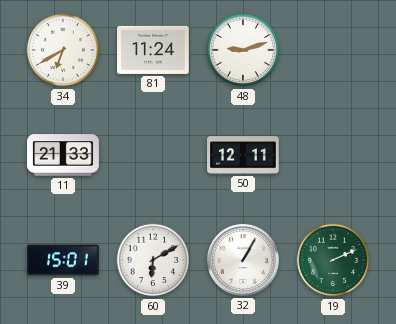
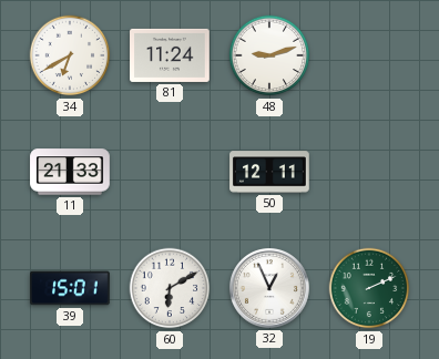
32: 1:05 -> 12:56
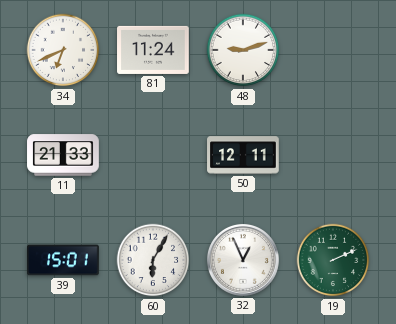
34: 6:40 -> 6:41
60: 6:10 -> 6:05
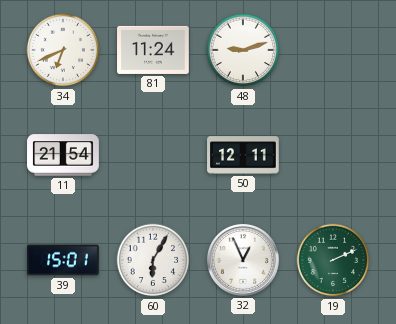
11: 21:33 -> 21:54
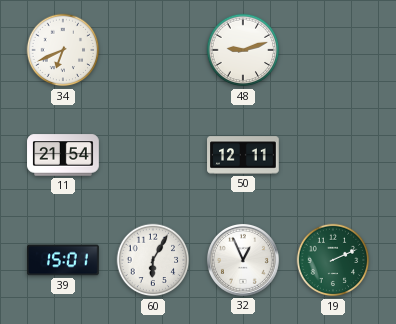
81: 11:24 -> none
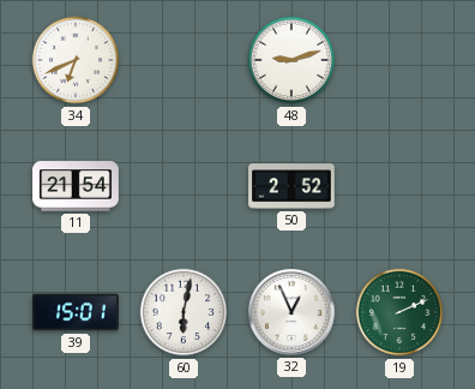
50: 12:11 -> 2:52
60: 6:05 -> 6:02
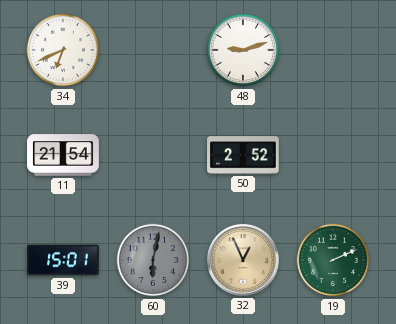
60 dial: white -> grey
32 dial: white -> champagne
